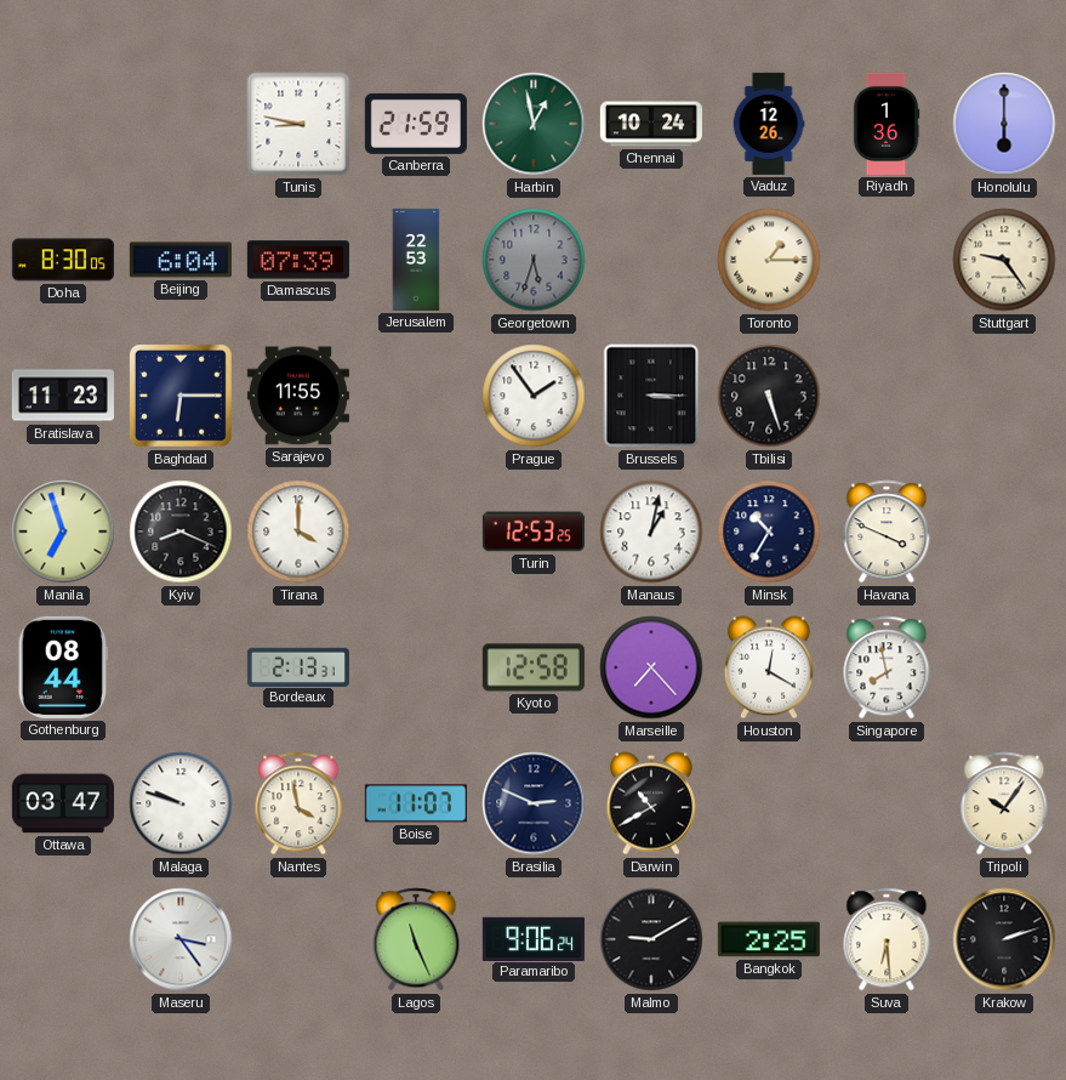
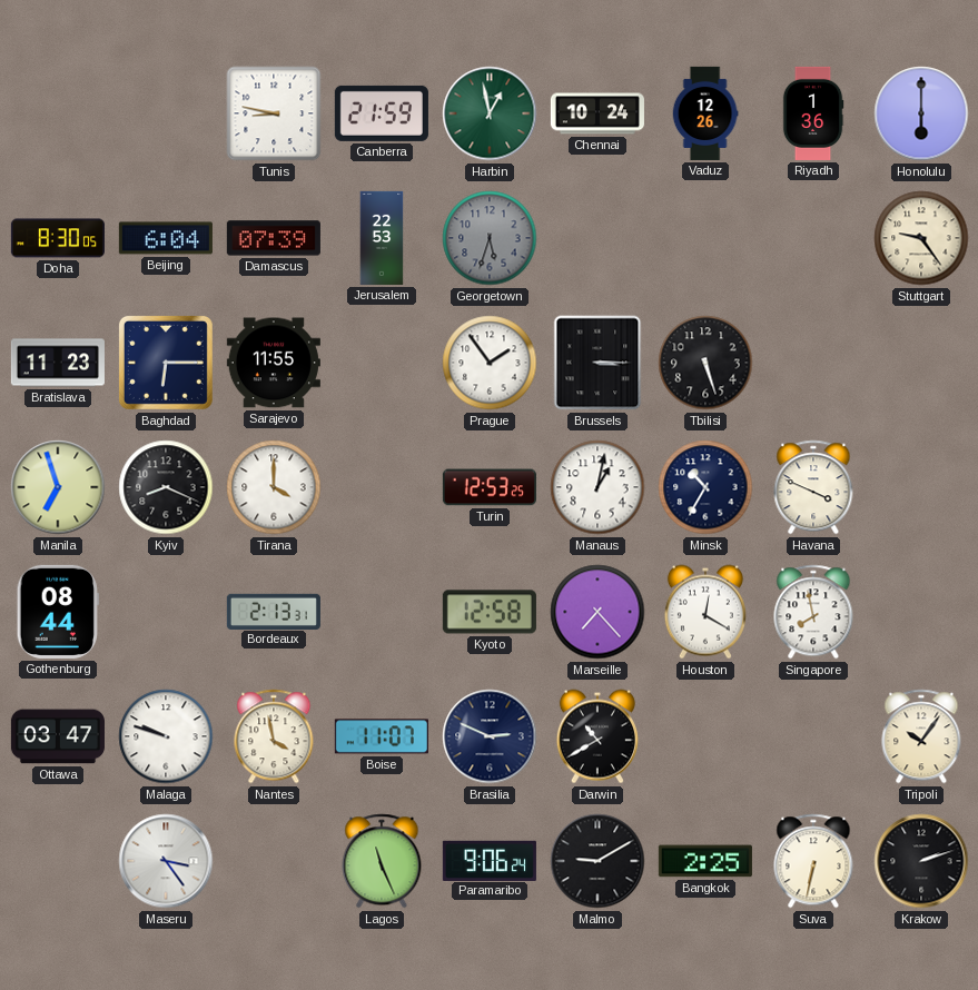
Toronto: 1:15 -> none
Suva: 6:29 -> 6:32
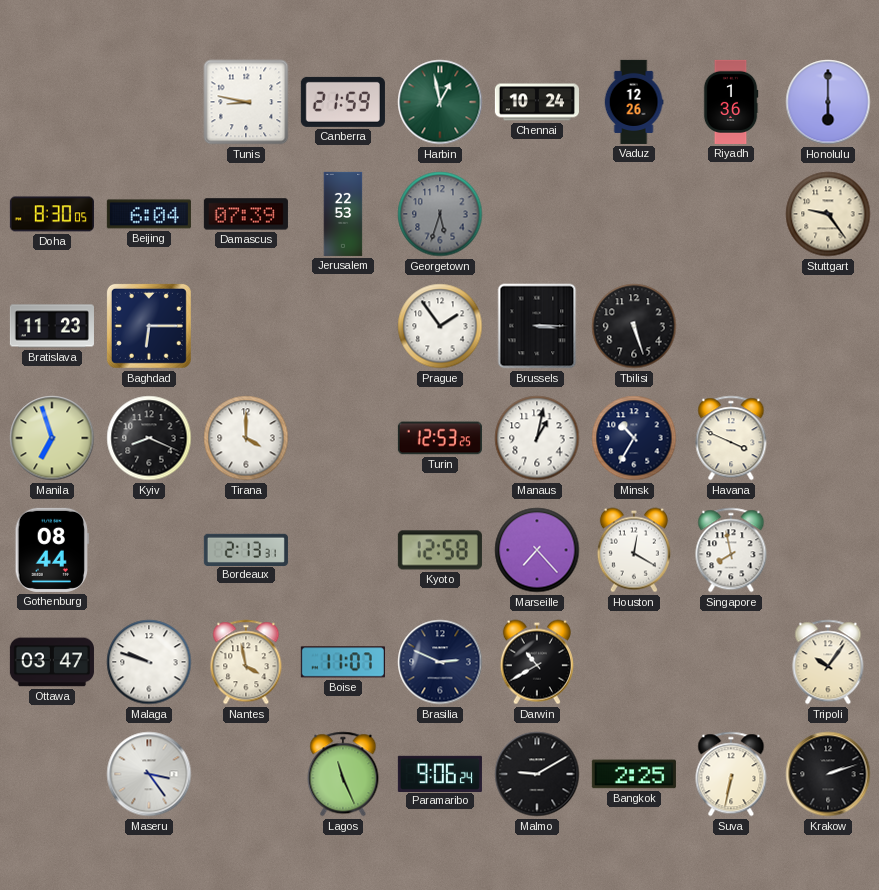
Sarajevo: 11:55 -> none
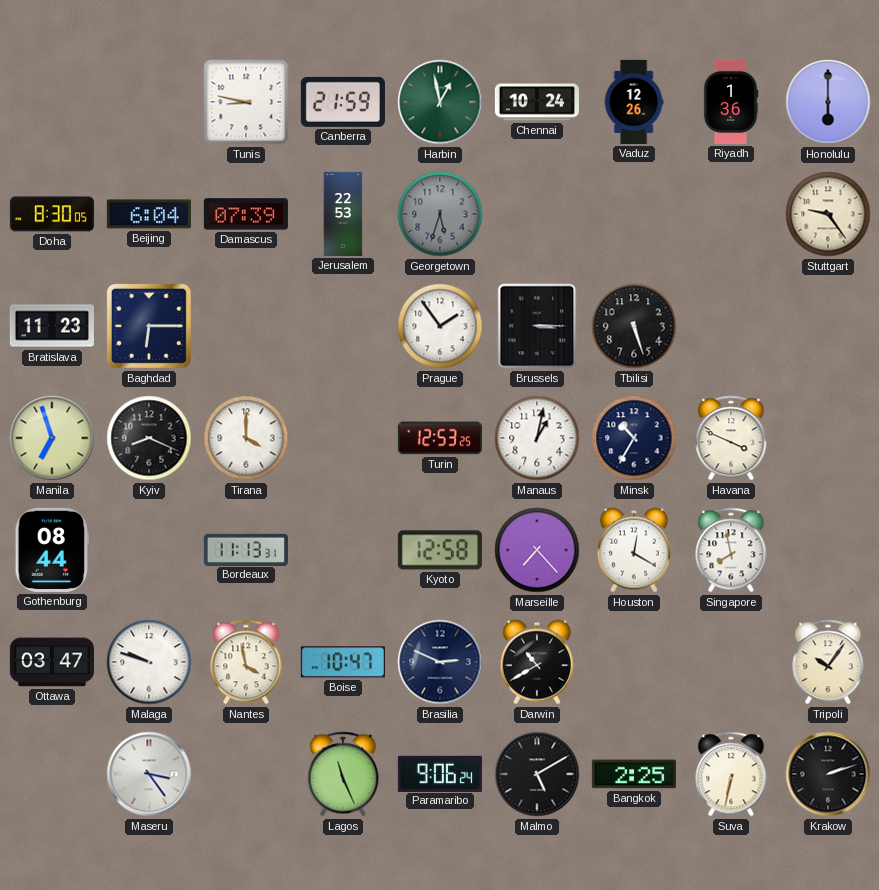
Bordeaux: 2:13 -> 11:13
Boise: 11:07 -> 10:47
Malmo: 9:10 -> 5:10
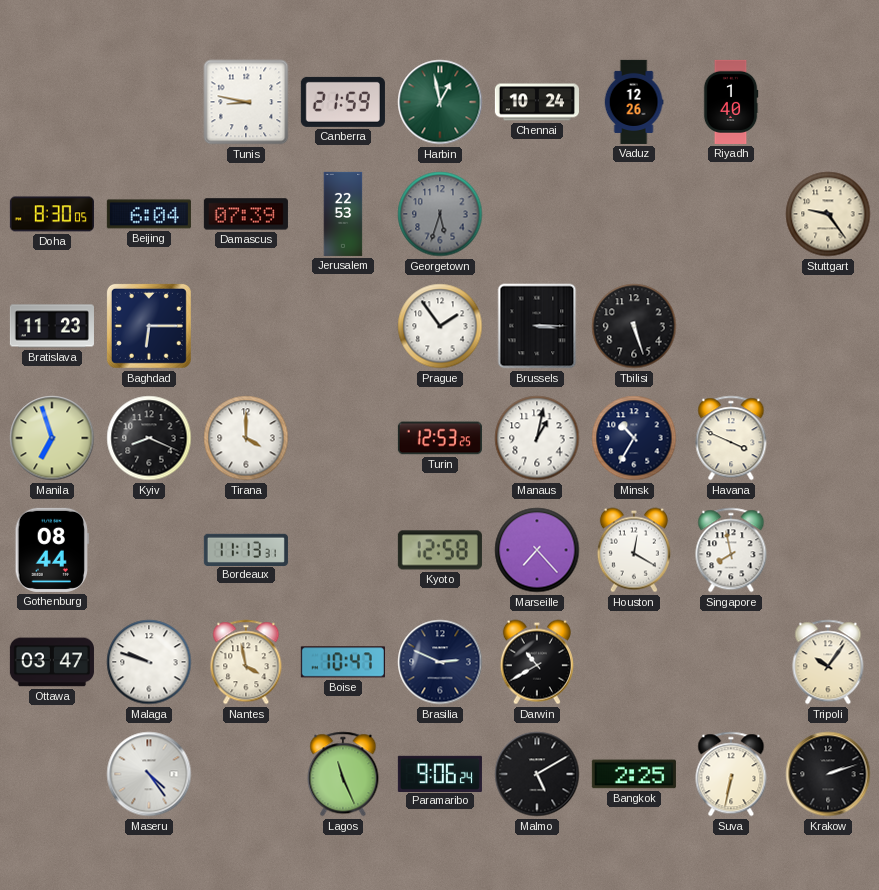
Riyadh: 1:36 -> 1:40
Honolulu: 6:00 -> none
Maseru: 3:24 -> 4:24
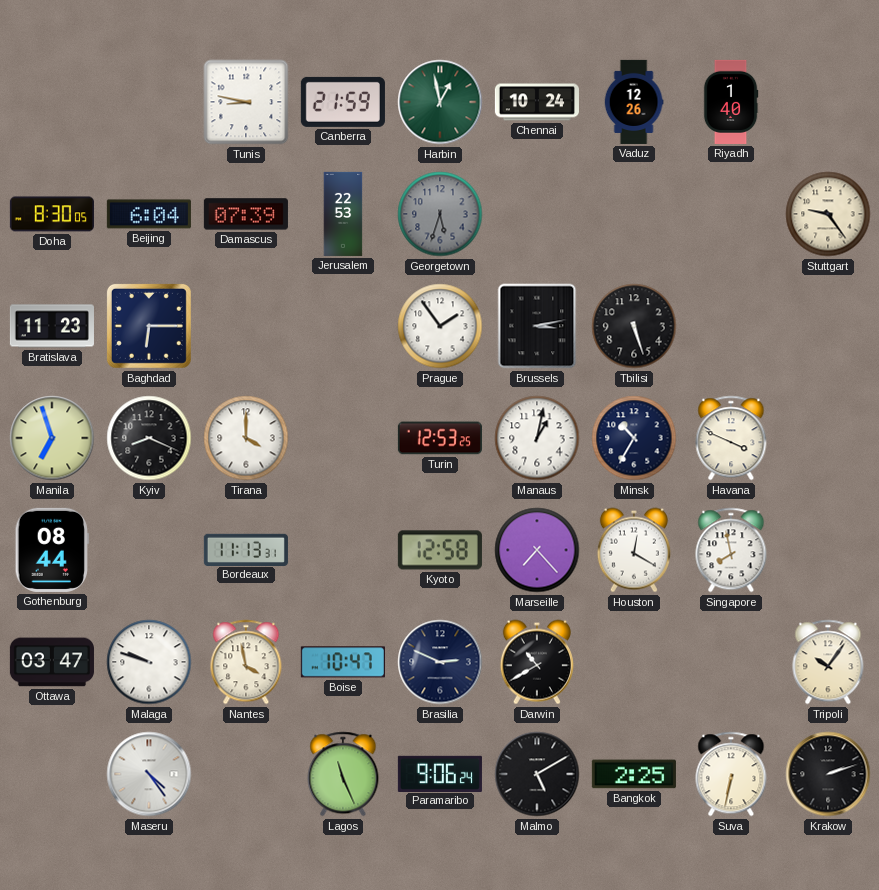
Brussels: 3:15 -> 3:13
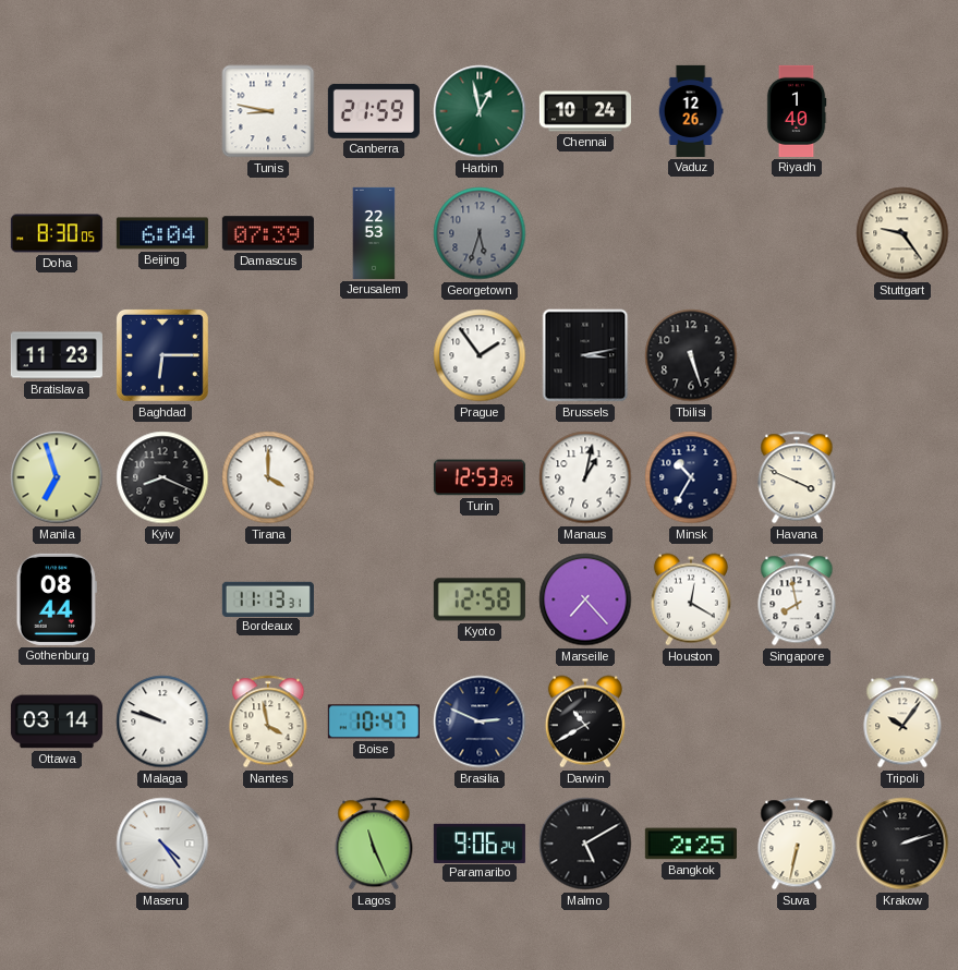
Ottawa: 03:47 -> 03:14
